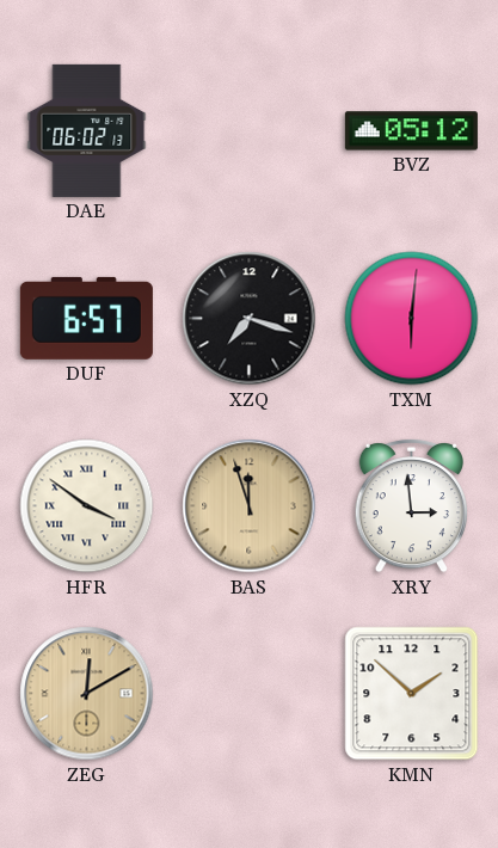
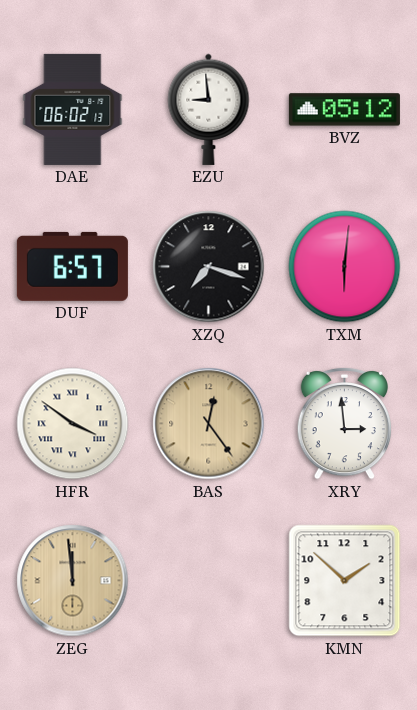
EZU: none -> 8:59
BAS: 11:57 -> 12:24
ZEG: 12:10 -> 11:59
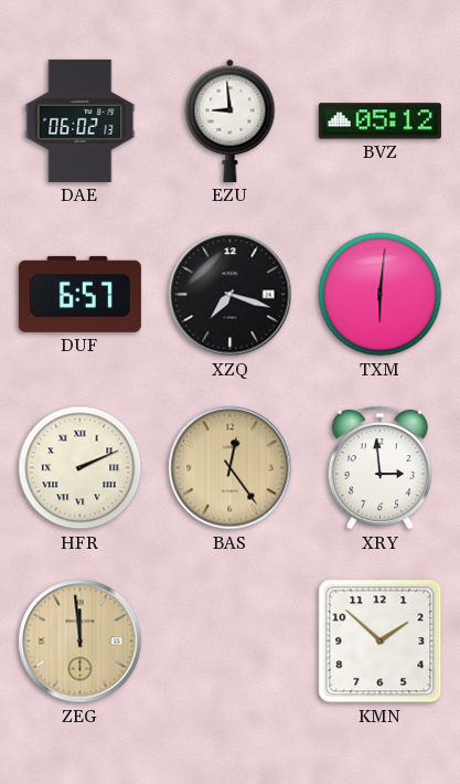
HFR: 3:51 -> 2:11
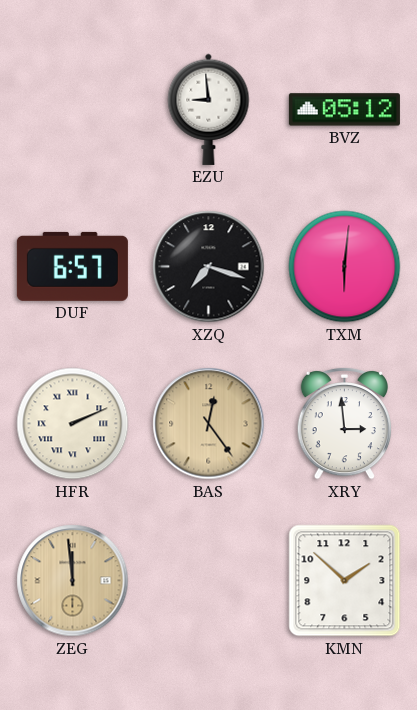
DAE: 06:02 -> none
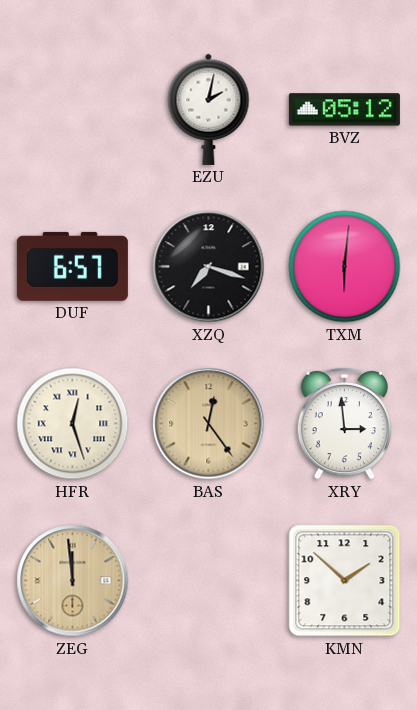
EZU: 8:59 -> 2:02
HFR: 2:11 -> 12:27
